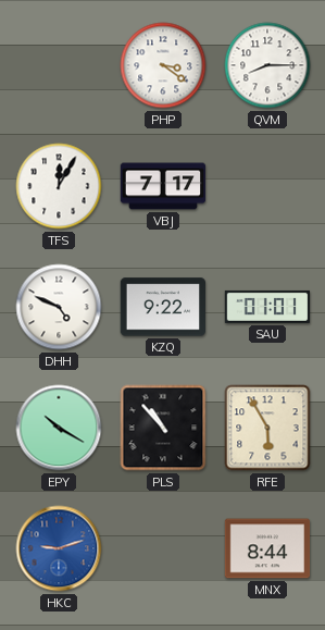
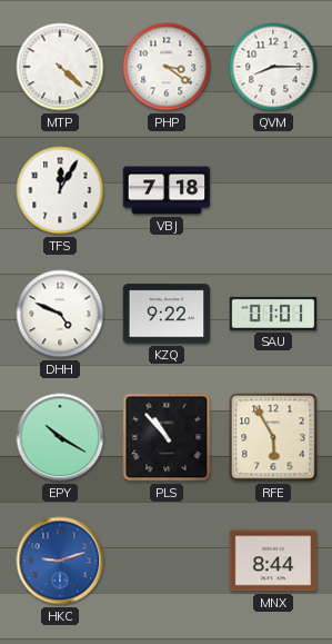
MTP: none -> 4:22
VBJ: 7:17 -> 7:18
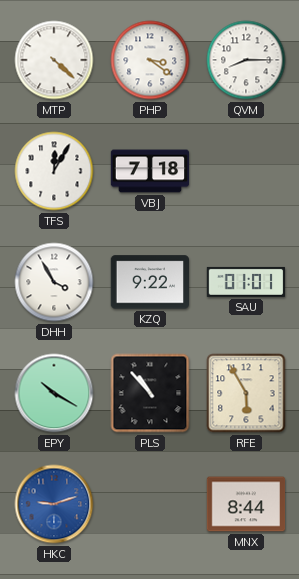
DHH: 4:49 -> 3:55
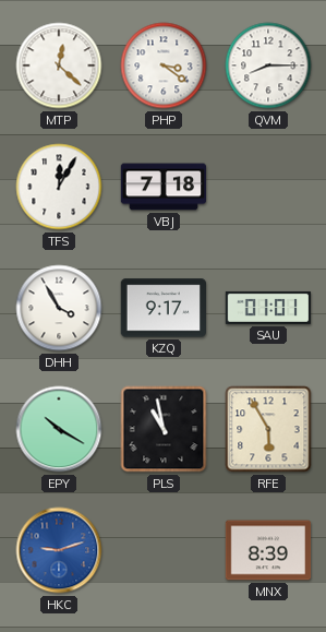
MTP: 4:22 -> 12:22
KZQ: 9:22 -> 9:17
PLS: 10:53 -> 10:58
MNX: 8:44 -> 8:39
